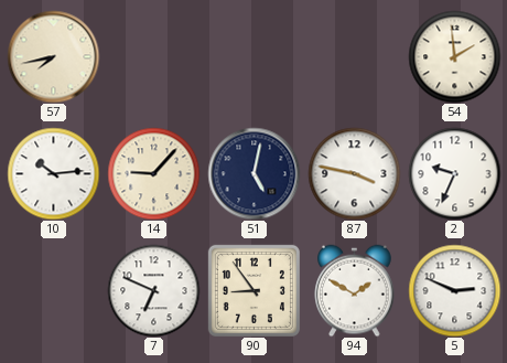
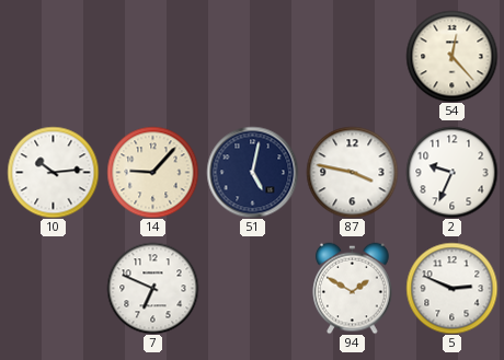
57: 7:43 -> none
54: 1:59 -> 12:23
90: 8:54 -> none
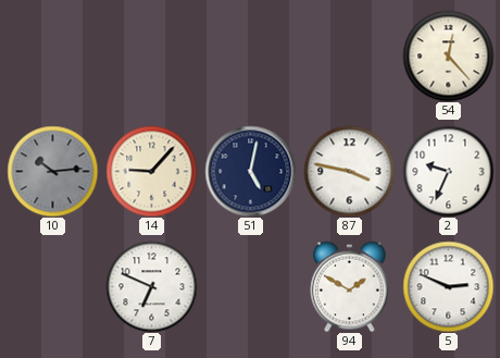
10 dial: white -> grey
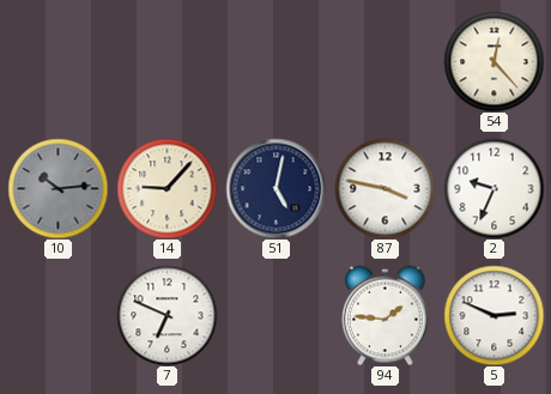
94: 1:50 -> 1:46
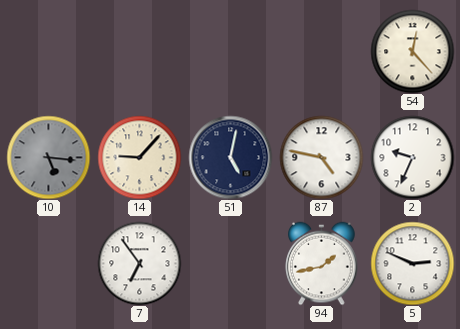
10: 10:14 -> 5:16
87: 3:47 -> 4:47
7: 6:49 -> 6:54
94: 1:46 -> 1:43
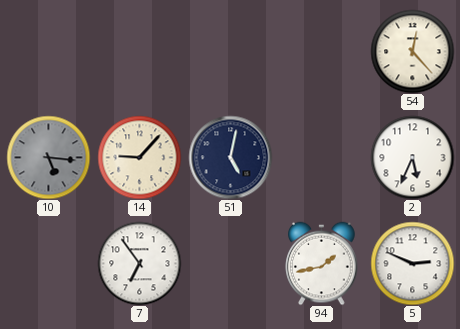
87: 4:47 -> none
2: 9:34 -> 5:34
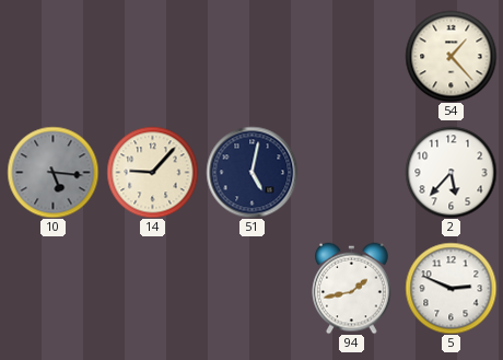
54: 12:23 -> 1:23
2: 5:34 -> 5:37
7: 6:54 -> none
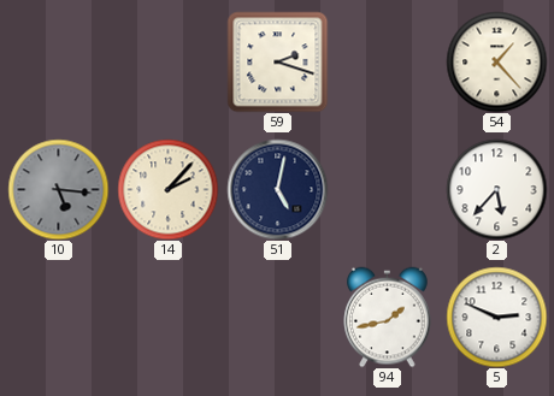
59: none -> 2:18
14: 9:07 -> 2:07
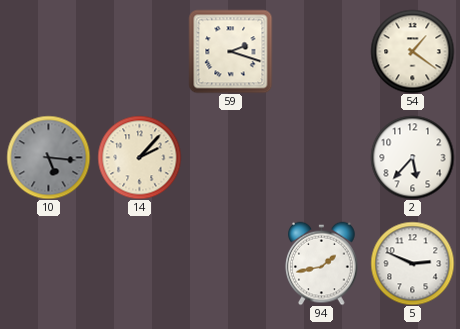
54: 1:23 -> 1:21
51: 5:02 -> none
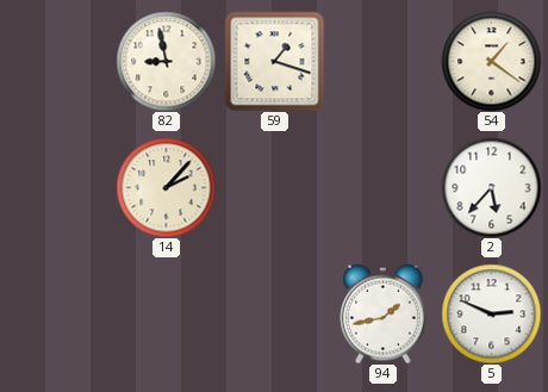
82: none -> 8:58
59: 2:18 -> 1:18
10: 5:16 -> none
